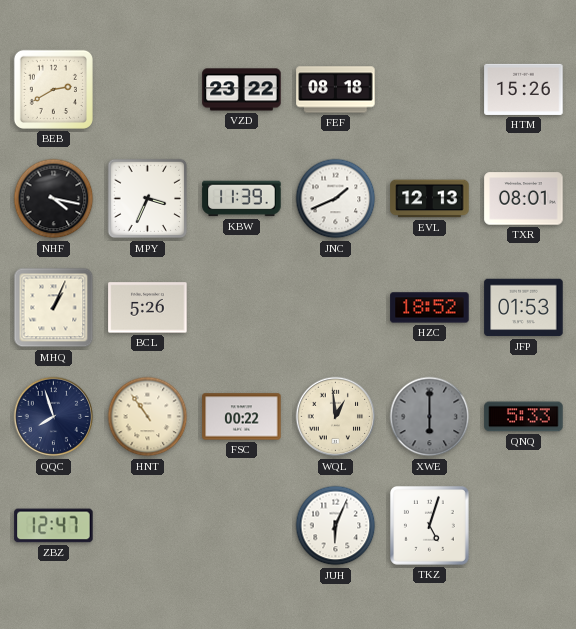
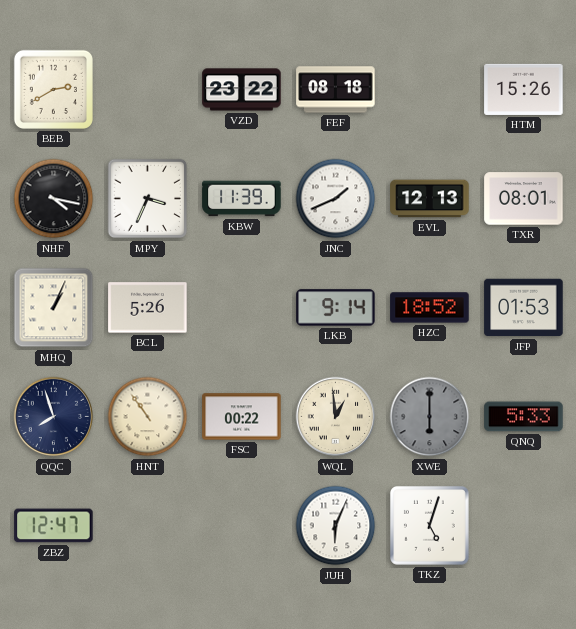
LKB: none -> 9:14
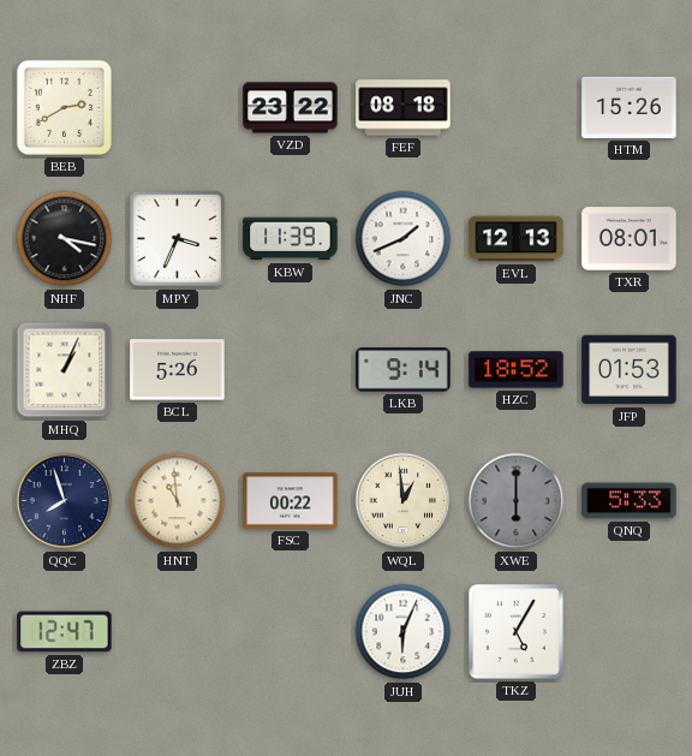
HNT: 10:54 -> 10:59
TKZ: 5:03 -> 5:05
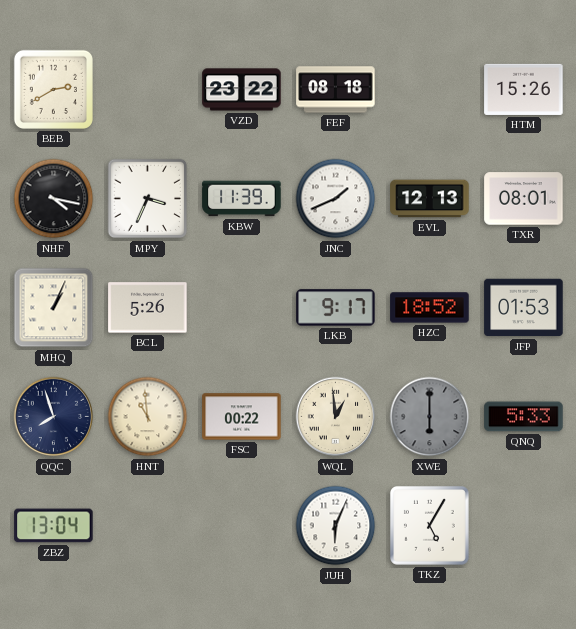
LKB: 9:14 -> 9:17
ZBZ: 12:47 -> 13:04
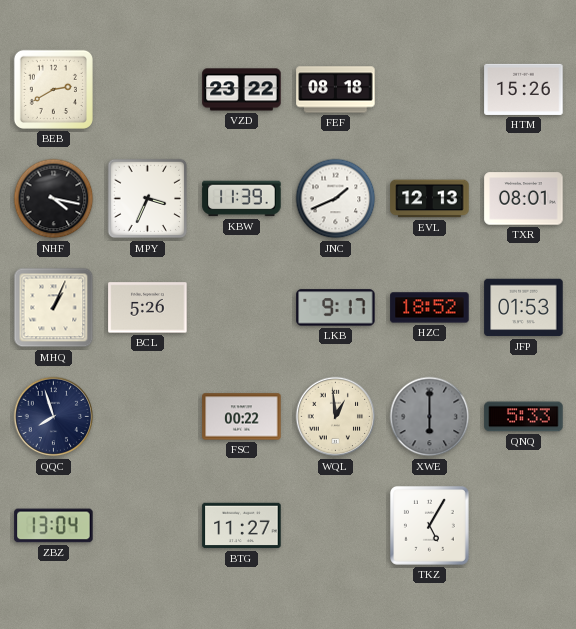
HNT: 10:59 -> none
BTG: none -> 11:27
JUH: 6:04 -> none
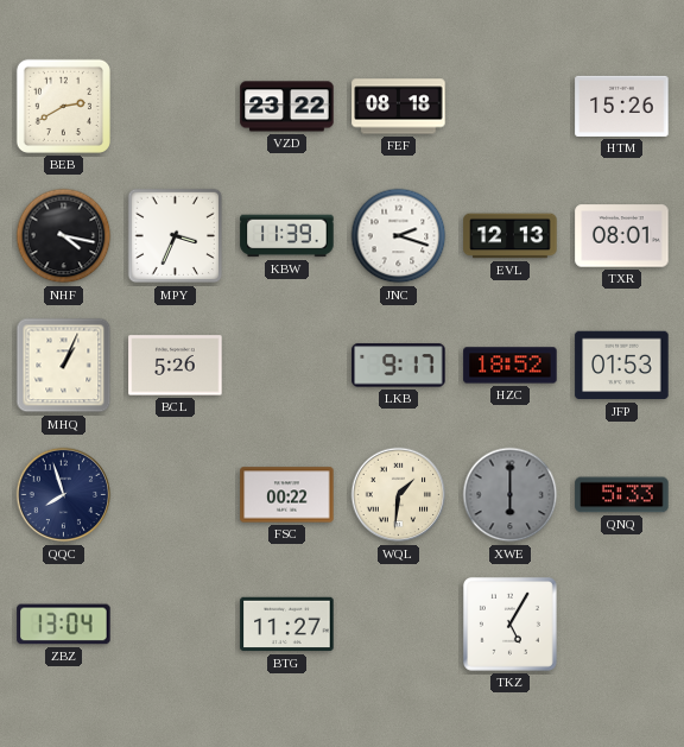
JNC: 1:41 -> 2:18
WQL: 12:59 -> 1:31
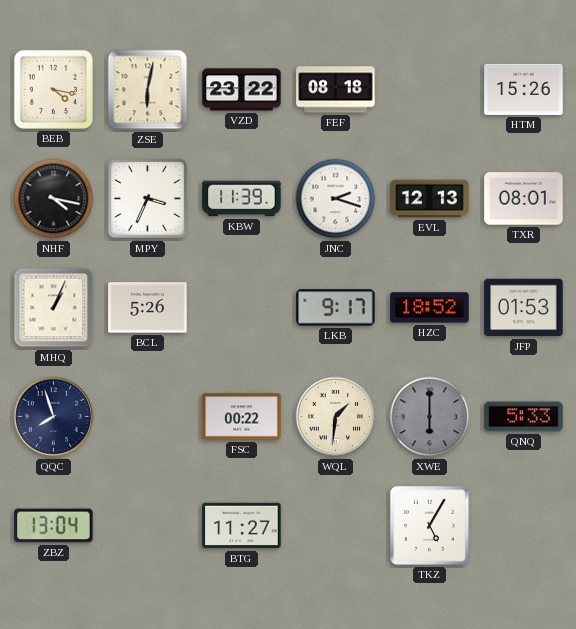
BEB: 2:40 -> 4:17
ZSE: none -> 6:02
